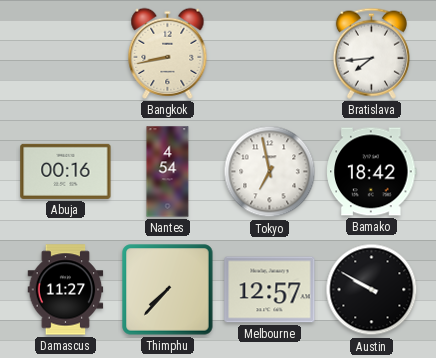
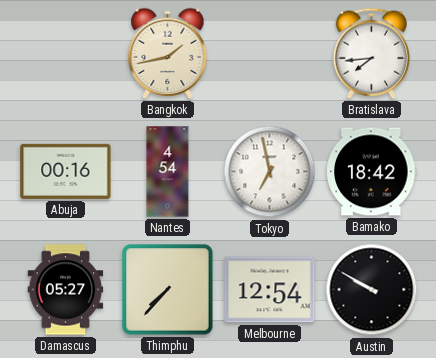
Bangkok: 8:43 -> 1:43
Damascus: 11:27 -> 05:27
Melbourne: 12:57 -> 12:54
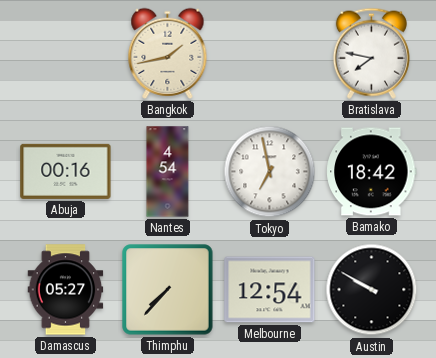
Bratislava: 7:44 -> 7:47
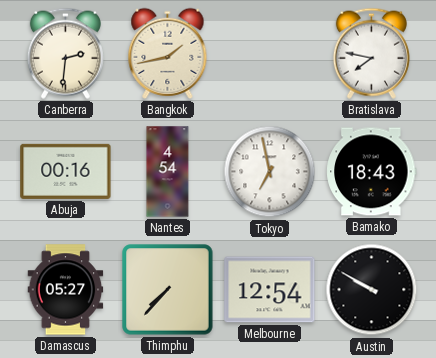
Canberra: none -> 2:31
Bamako: 18:42 -> 18:43
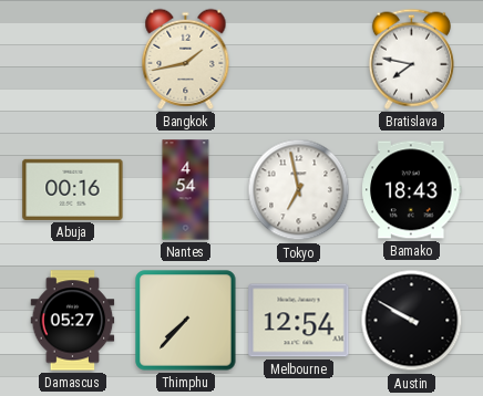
Canberra: 2:31 -> none
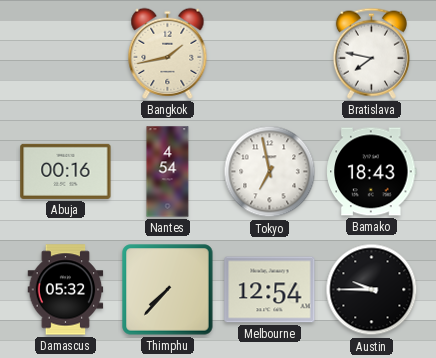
Damascus: 05:27 -> 05:32
Austin: 9:50 -> 9:45
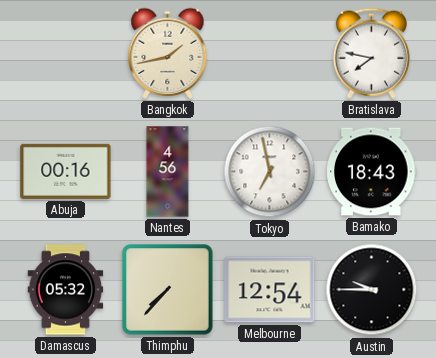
Nantes: 4:54 -> 4:56
